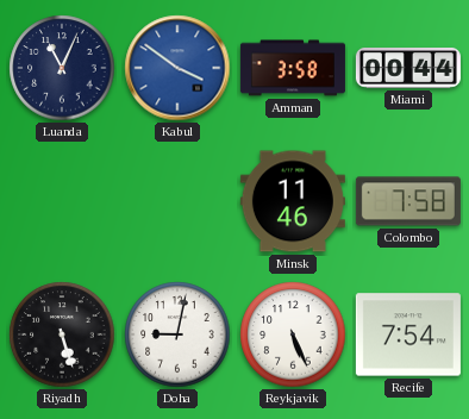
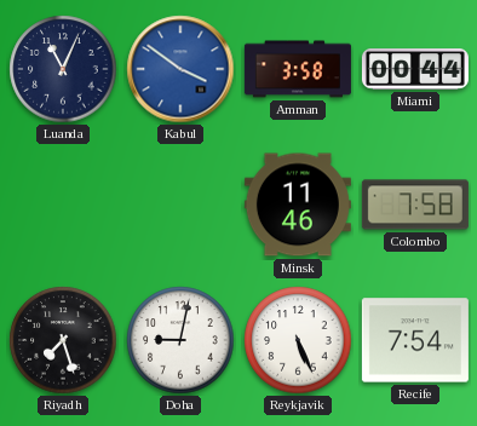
Riyadh: 5:27 -> 7:27
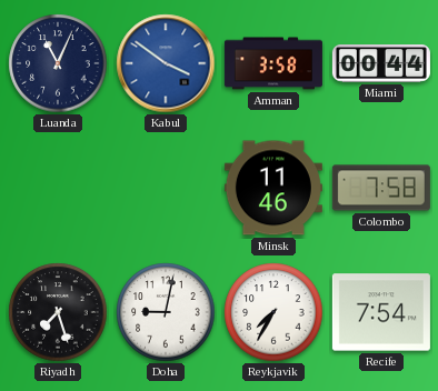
Reykjavik: 5:26 -> 7:35
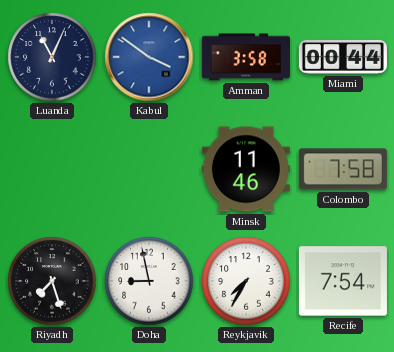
Doha: 9:02 -> 8:58
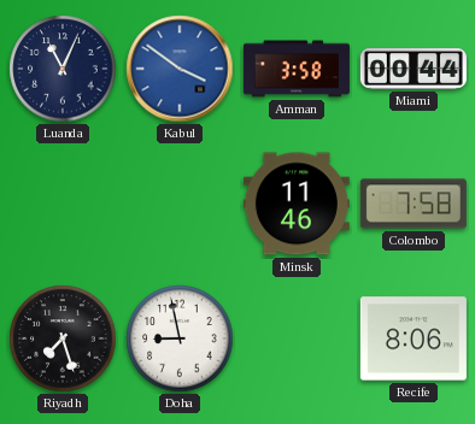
Reykjavik: 7:35 -> none
Recife: 7:54 -> 8:06
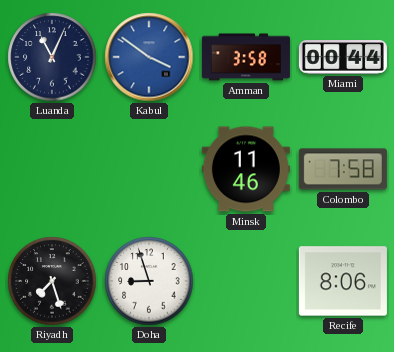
Doha: 8:58 -> 8:57
